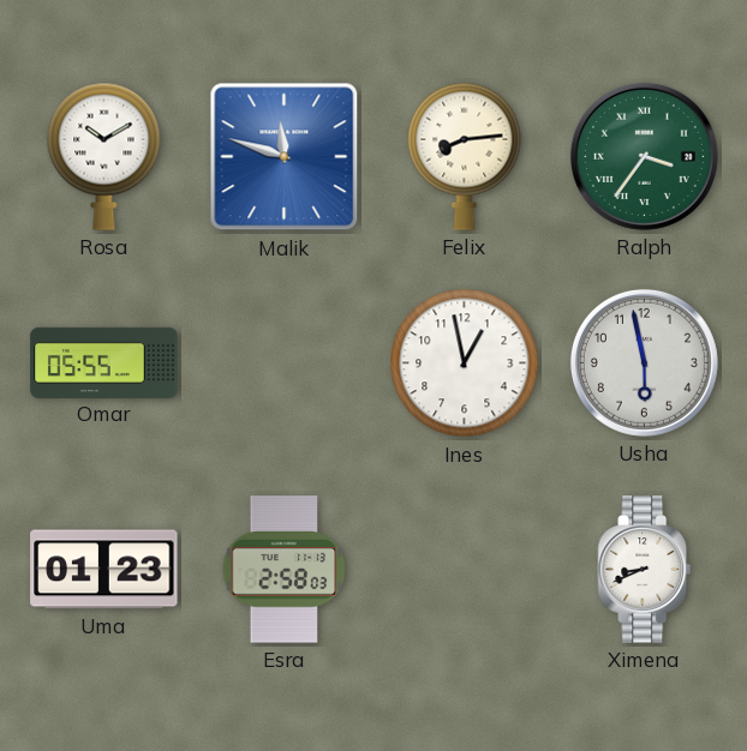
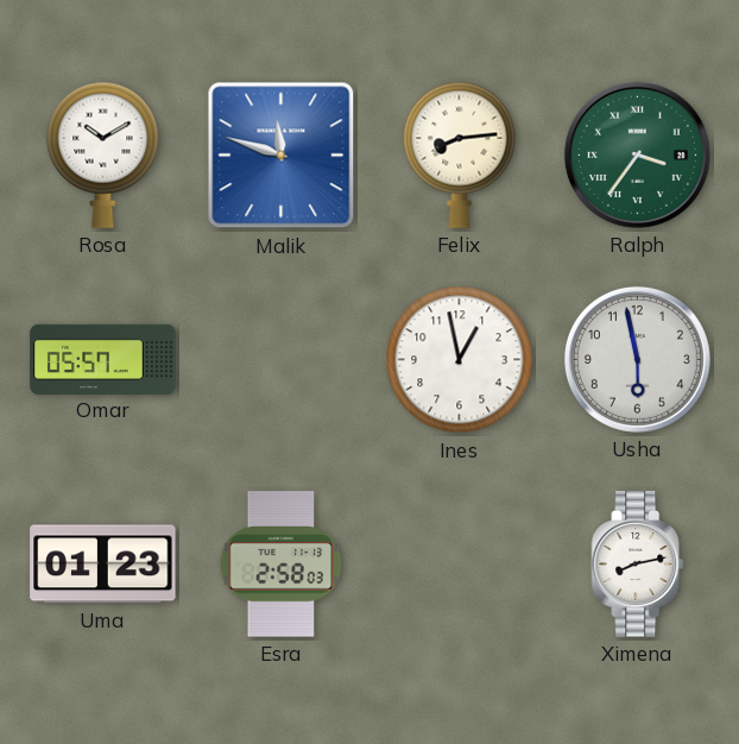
Omar: 05:55 -> 05:57
Ximena: 8:41 -> 8:13
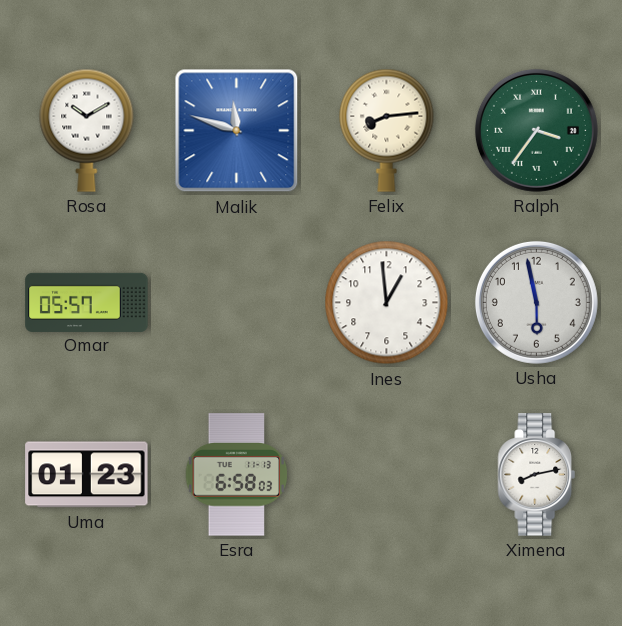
Ines: 12:58 -> 12:59
Esra: 2:58 -> 6:58
